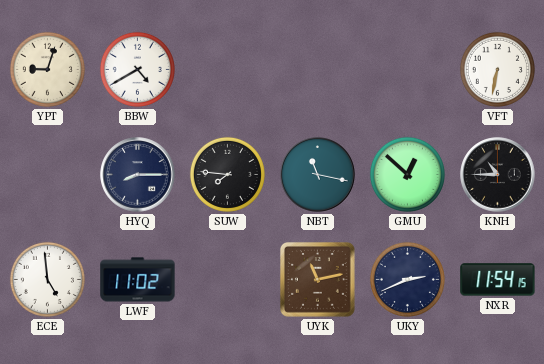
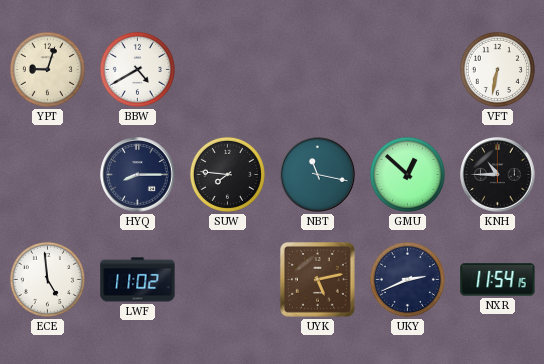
UYK: 11:13 -> 5:13
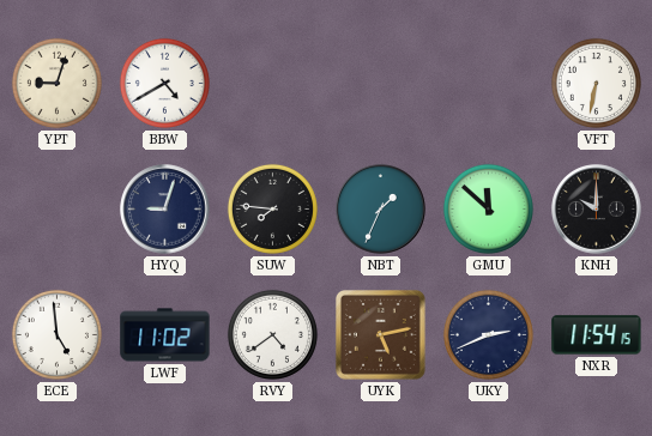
HYQ: 8:15 -> 9:03
NBT: 11:17 -> 1:34
GMU: 12:52 -> 11:52
KNH: 10:45 -> 10:00
RVY: none -> 4:39
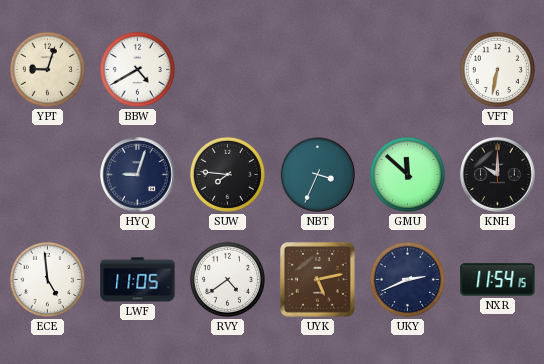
NBT: 1:34 -> 3:34
LWF: 11:02 -> 11:05
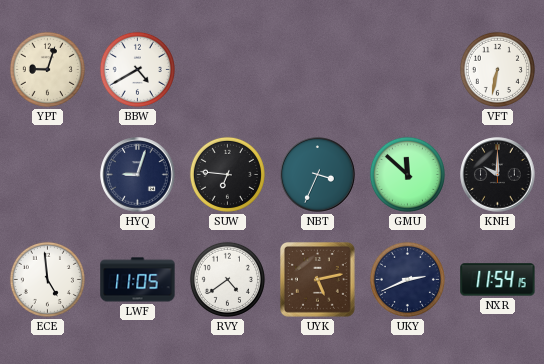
SUW: 7:46 -> 6:46
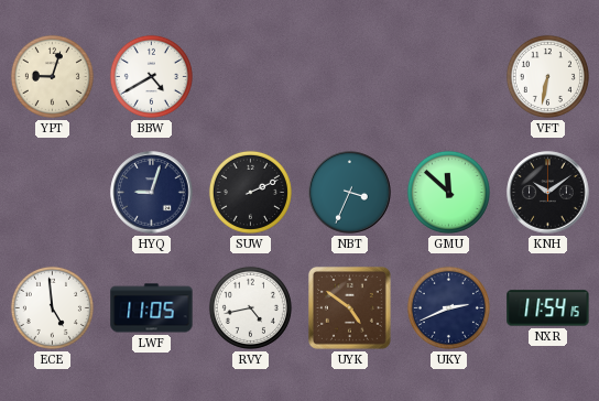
SUW: 6:46 -> 2:11
KNH: 10:00 -> 10:09
RVY: 4:39 -> 4:43
UYK: 5:13 -> 4:51
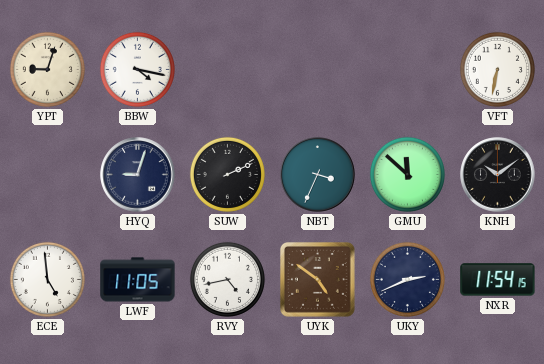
BBW: 4:40 -> 4:17
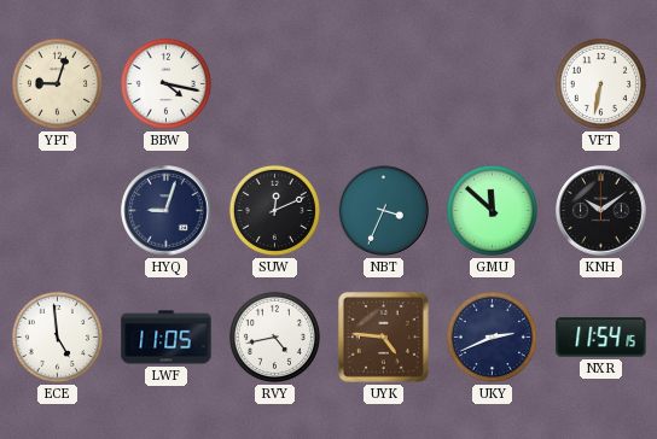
SUW: 2:11 -> 12:11
UYK: 4:51 -> 4:46
